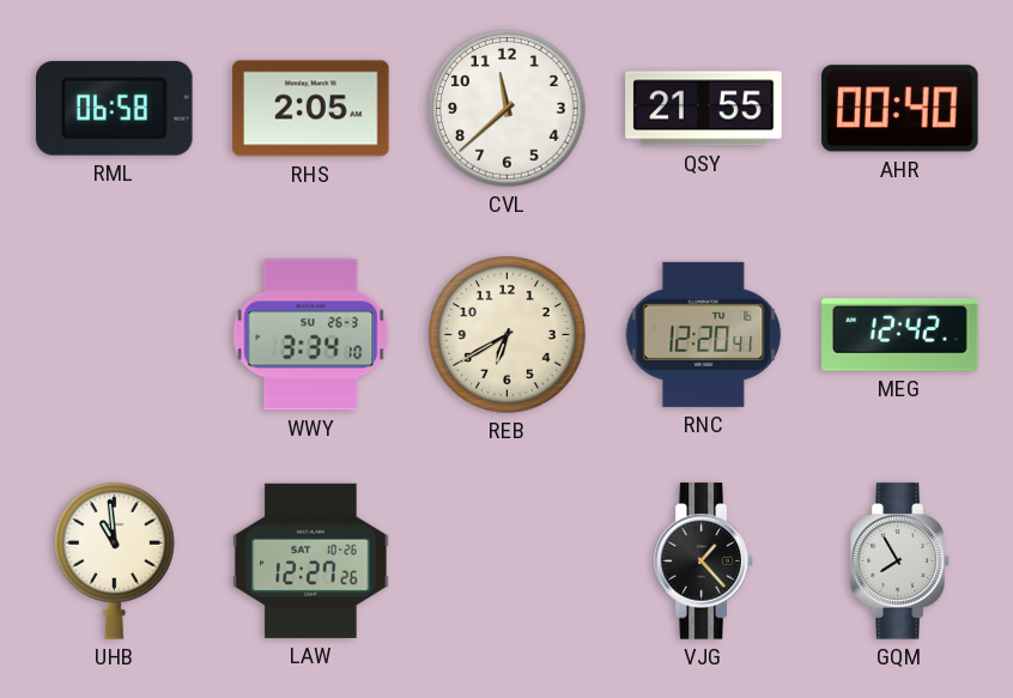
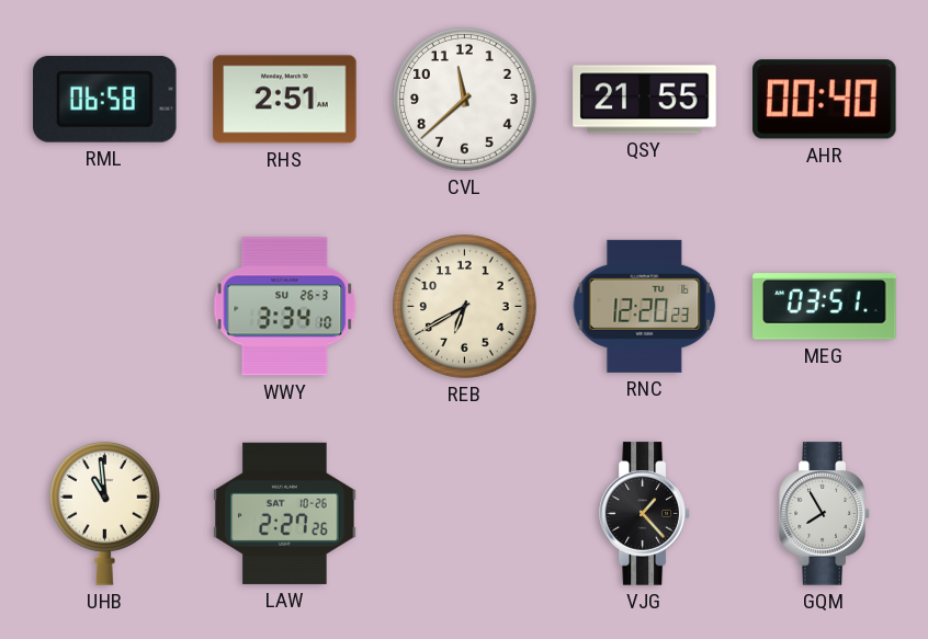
RHS: 2:05 -> 2:51
RNC: 12:20:41 -> 12:20:23
MEG: 12:42 -> 03:51
LAW: 12:27 -> 2:27
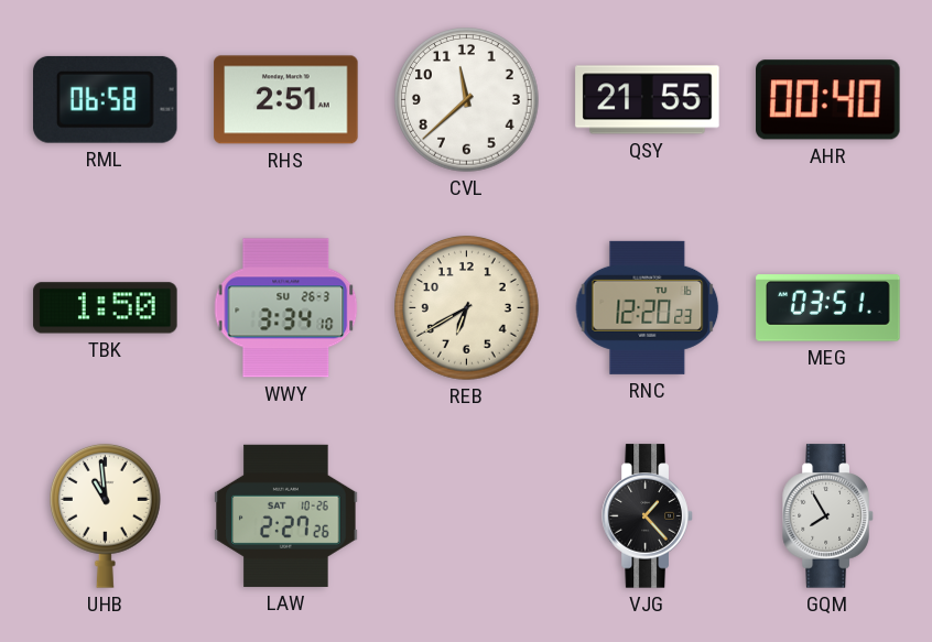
TBK: none -> 1:50
